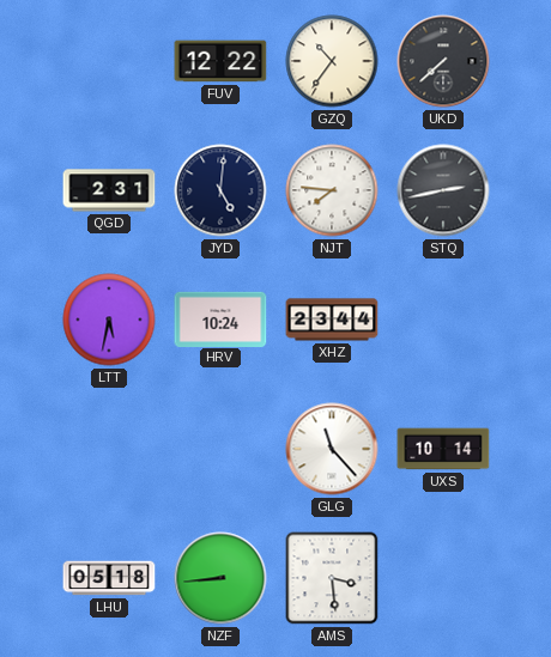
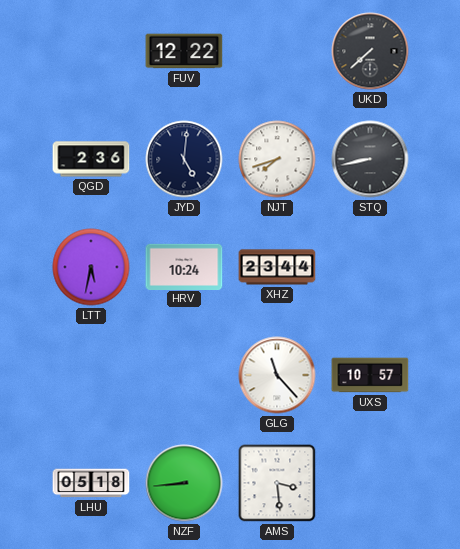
GZQ: 10:36 -> none
QGD: 2:31 -> 2:36
NJT: 7:46 -> 7:42
STQ: 2:43 -> 8:43
UXS: 10:14 -> 10:57
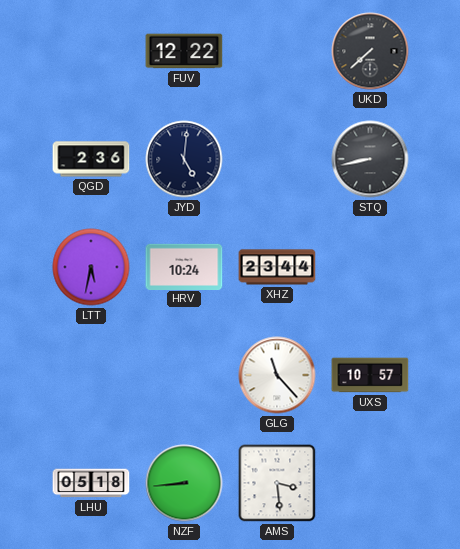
NJT: 7:42 -> none
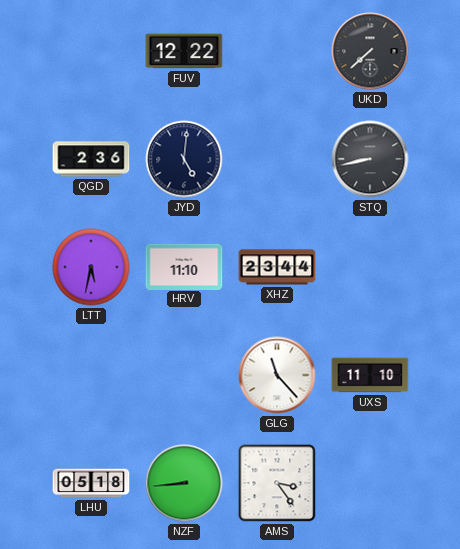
HRV: 10:24 -> 11:10
UXS: 10:57 -> 11:10
AMS: 3:29 -> 3:24
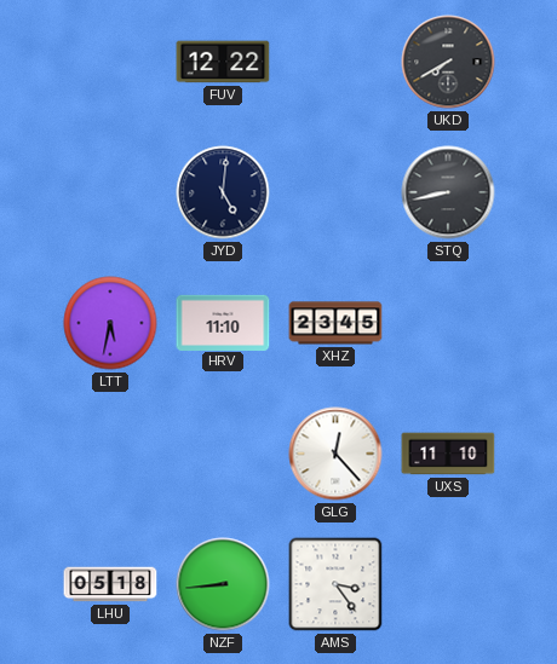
UKD: 7:38 -> 7:40
QGD: 2:36 -> none
XHZ: 23:44 -> 23:45
GLG: 11:23 -> 12:23
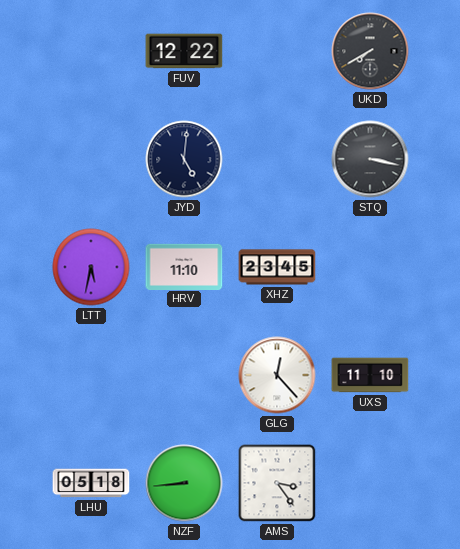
STQ: 8:43 -> 3:17
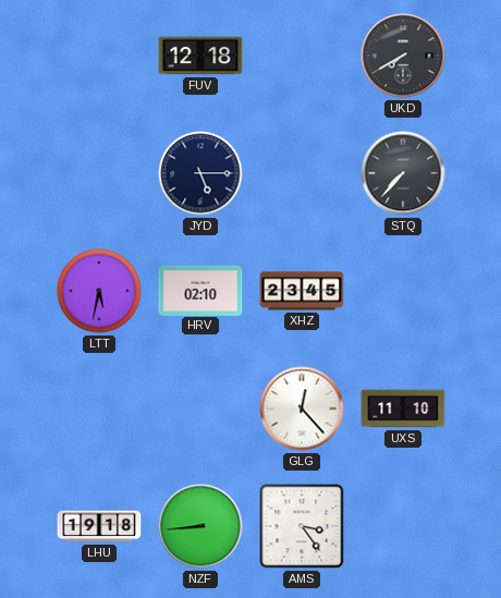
FUV: 12:22 -> 12:18
JYD: 5:01 -> 5:15
STQ: 3:17 -> 7:37
HRV: 11:10 -> 02:10
LHU: 05:18 -> 19:18
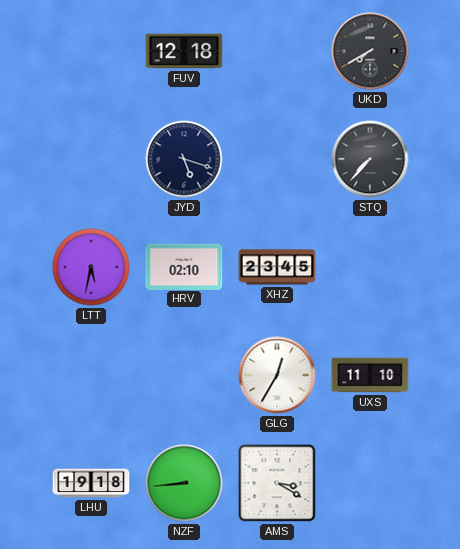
JYD: 5:15 -> 5:18
GLG: 12:23 -> 12:35
AMS: 3:24 -> 3:20
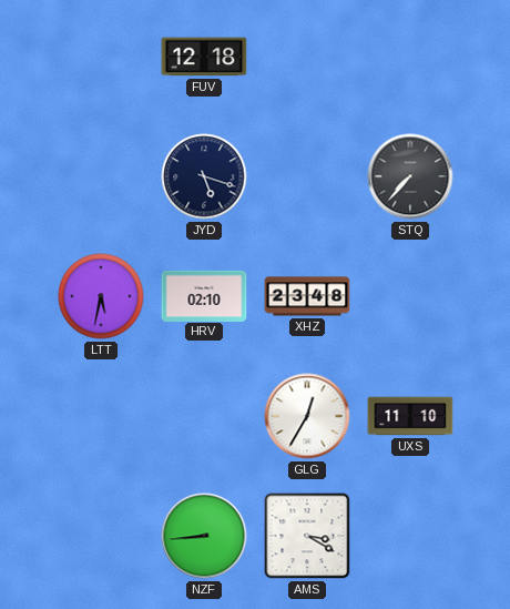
UKD: 7:40 -> none
XHZ: 23:45 -> 23:48
LHU: 19:18 -> none
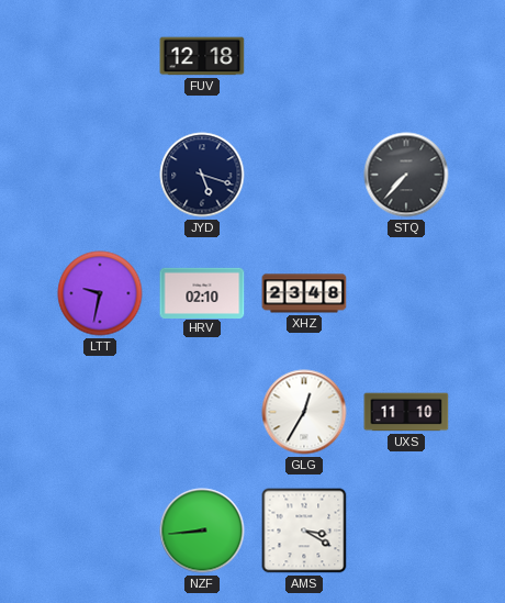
LTT: 5:32 -> 9:32
